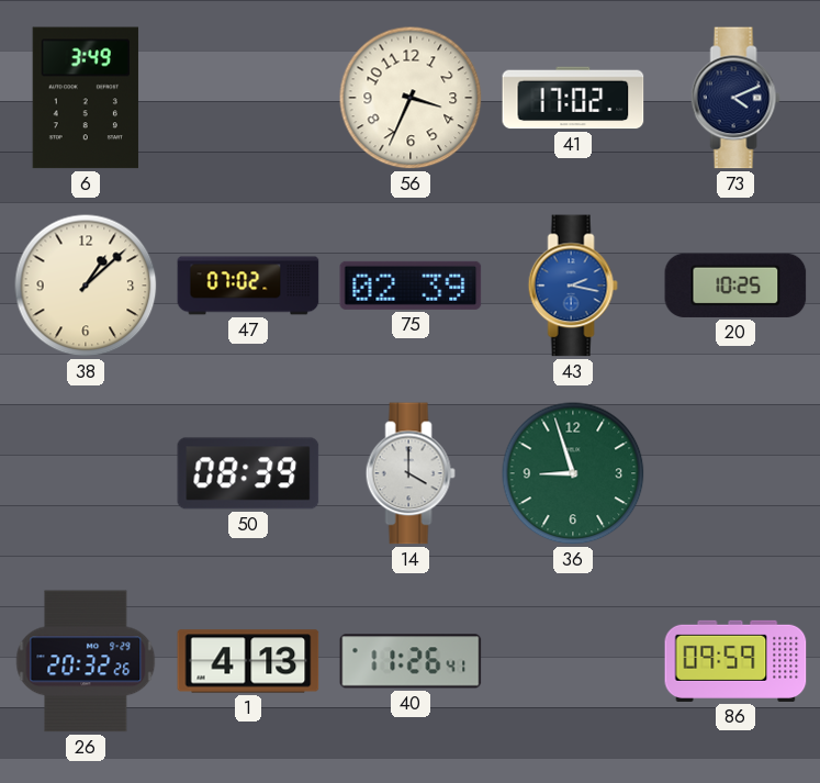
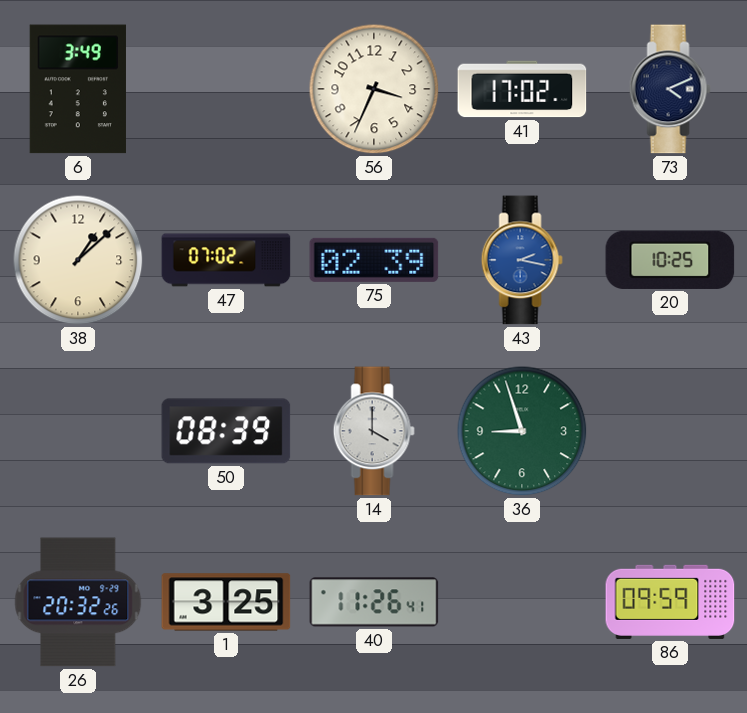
1: 4:13 -> 3:25
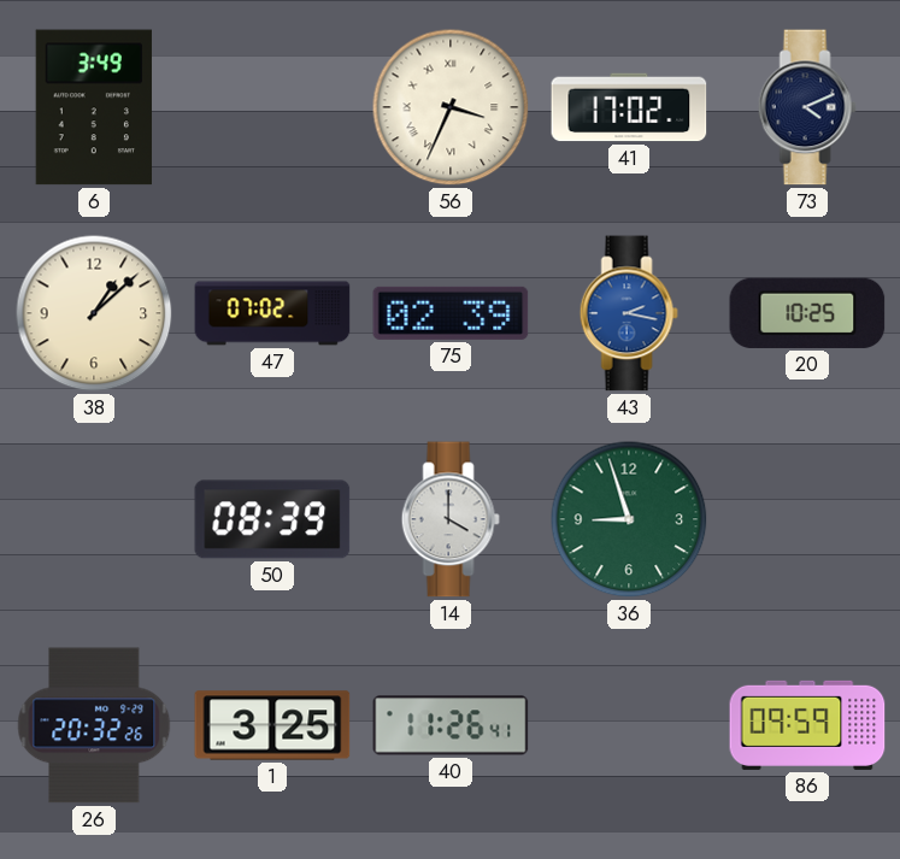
56 numerals: Arabic -> Roman
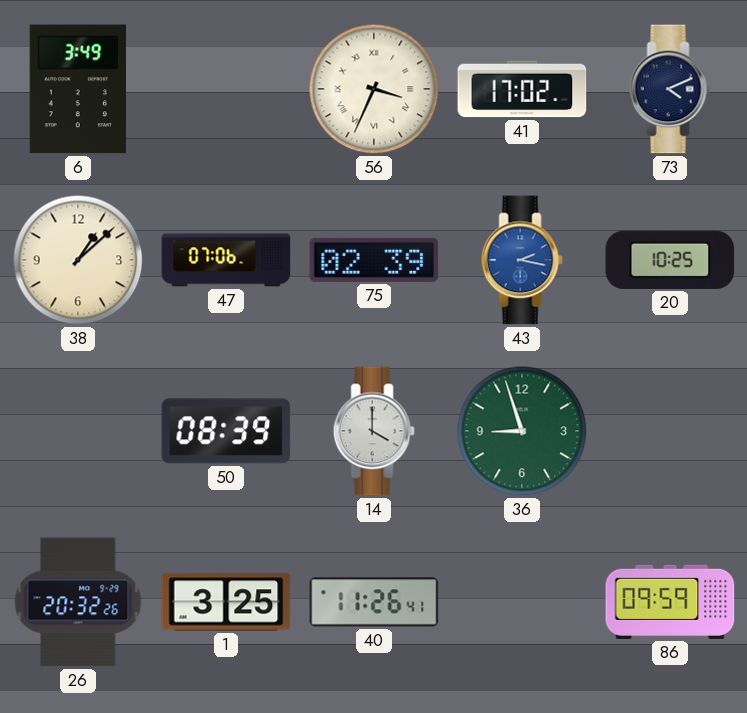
47: 07:02 -> 07:06
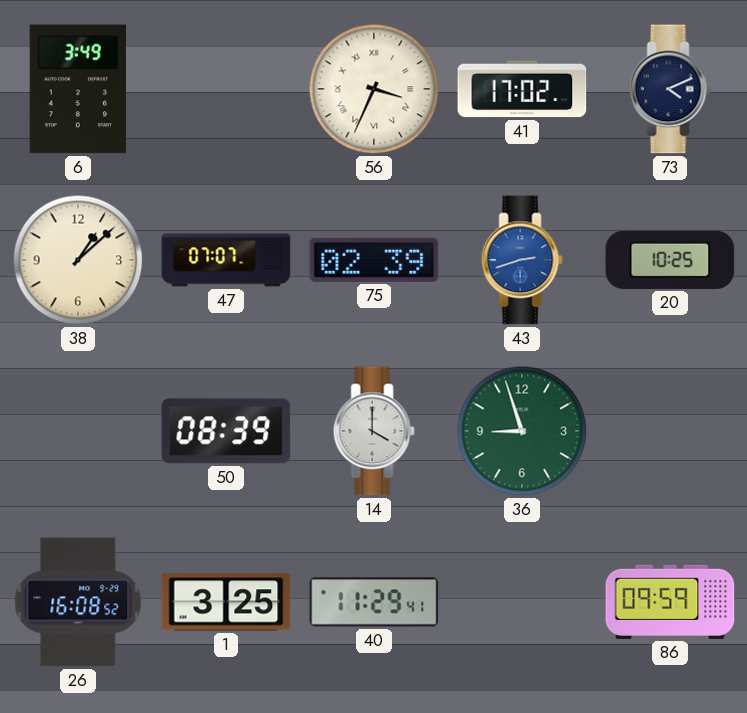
47: 07:06 -> 07:07
43: 2:17 -> 2:42
26: 20:32 -> 16:08
40: 11:26 -> 11:29
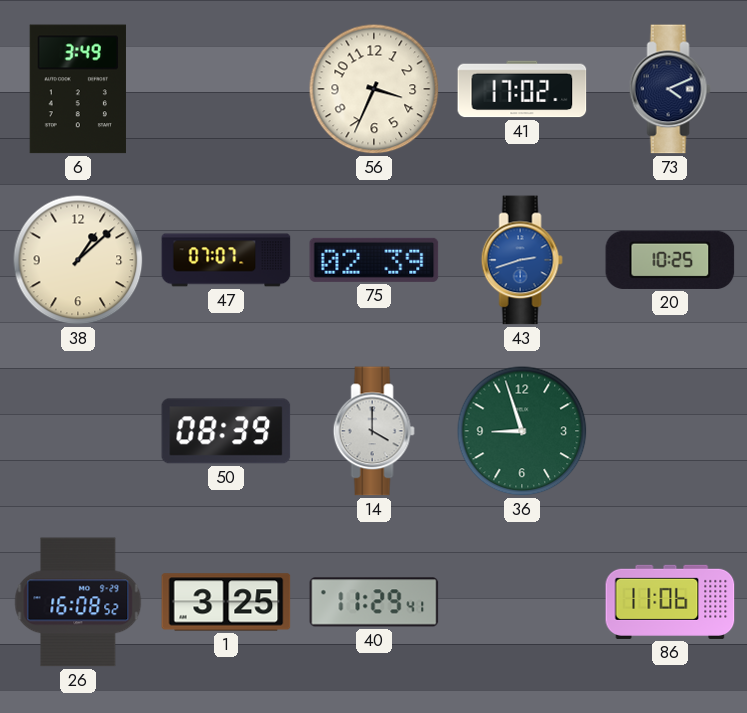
56 numerals: Roman -> Arabic
86: 09:59 -> 11:06
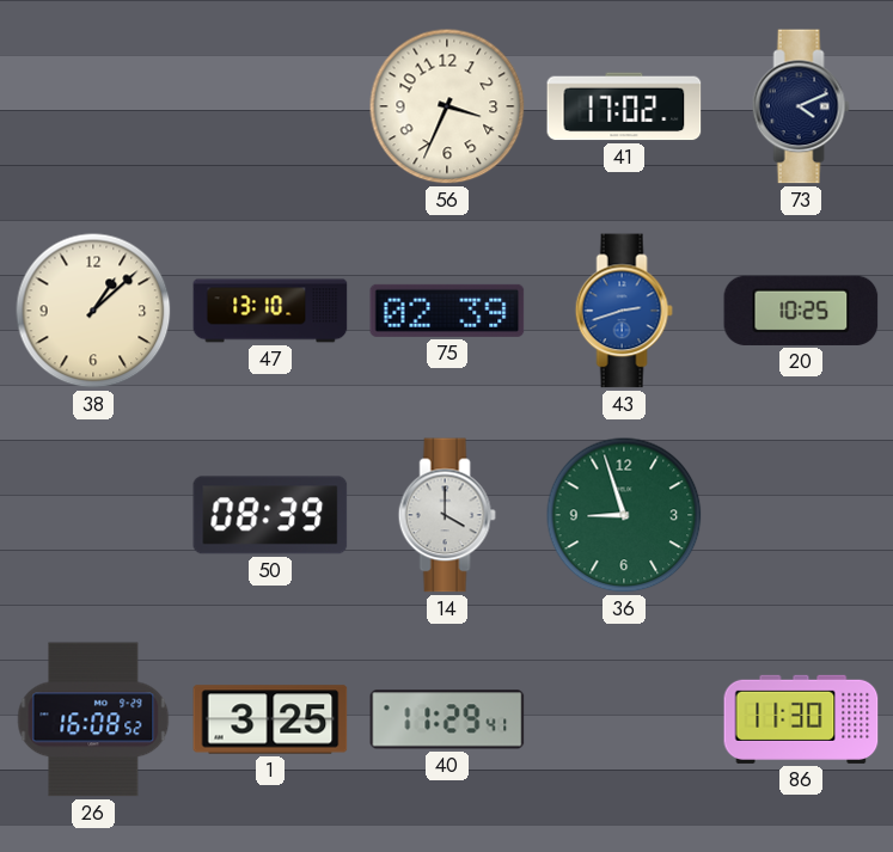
6: 3:49 -> none
47: 07:07 -> 13:10
86: 11:06 -> 11:30
